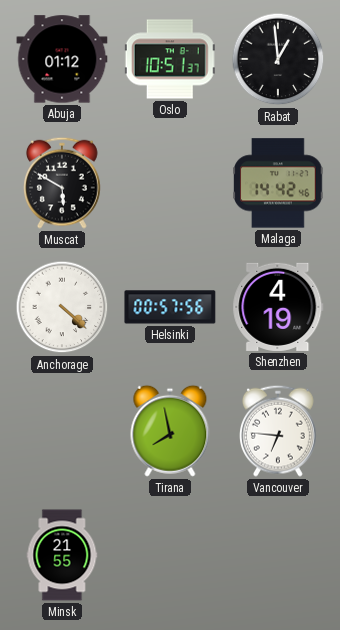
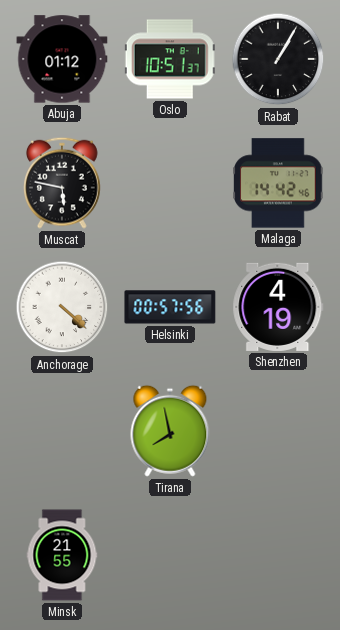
Rabat: 12:59 -> 1:05
Muscat: 5:50 -> 5:47
Vancouver: 6:46 -> none
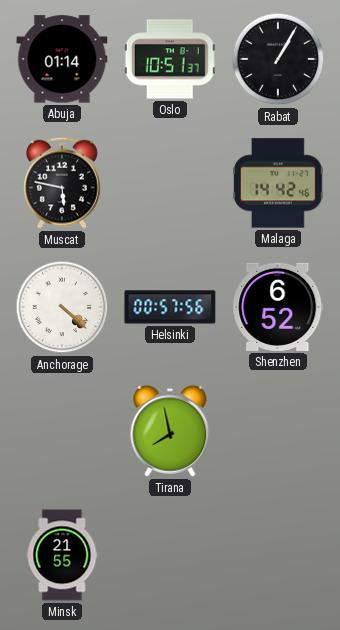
Abuja: 01:12 -> 01:14
Shenzhen: 4:19 -> 6:52
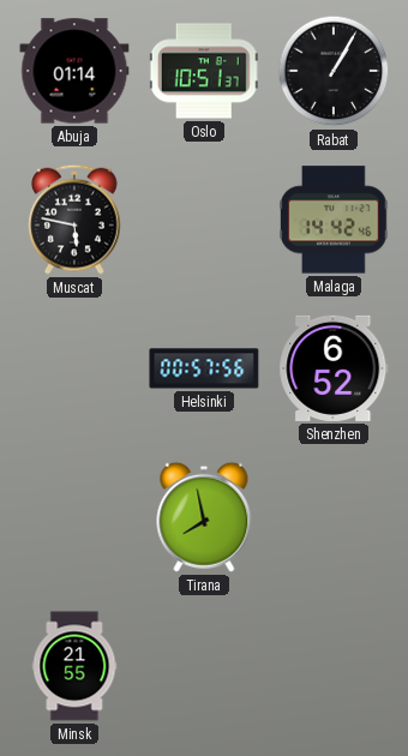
Anchorage: 4:22 -> none
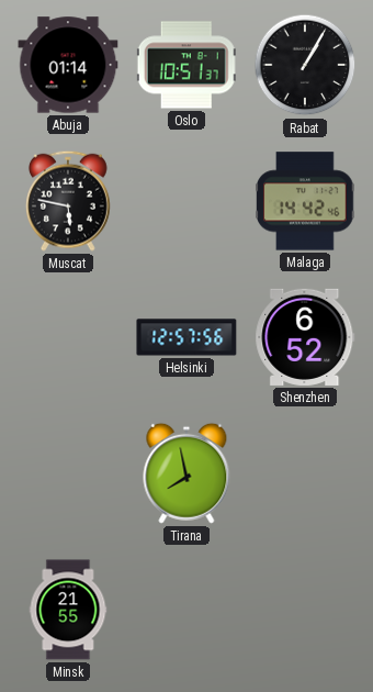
Helsinki: 00:57 -> 12:57
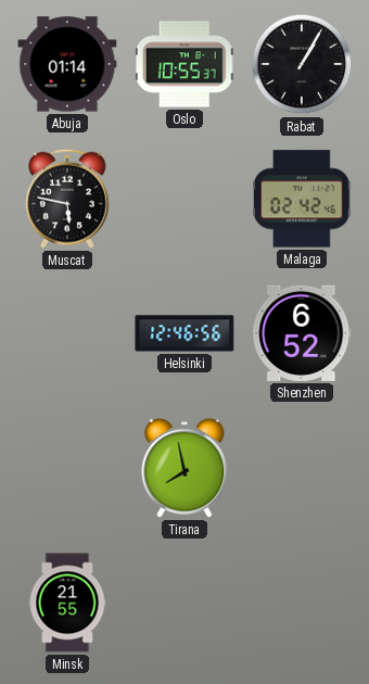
Oslo: 10:51 -> 10:55
Malaga: 14:42 -> 02:42
Helsinki: 12:57 -> 12:46
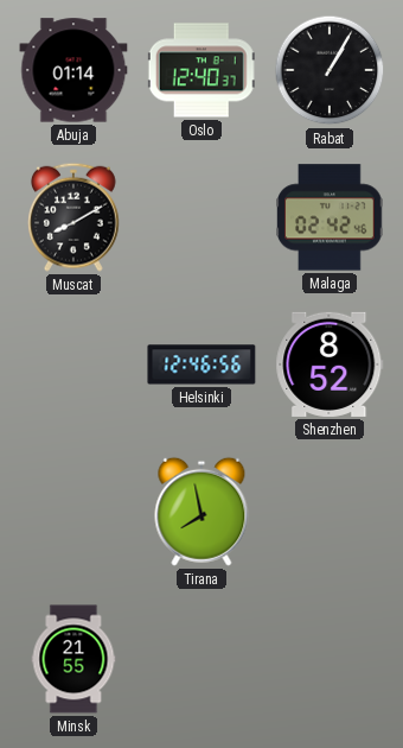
Oslo: 10:55 -> 12:40
Muscat: 5:47 -> 8:10
Shenzhen: 6:52 -> 8:52
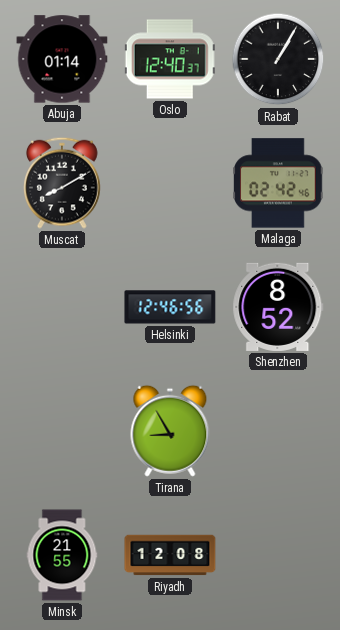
Tirana: 7:58 -> 8:55
Riyadh: none -> 12:08
